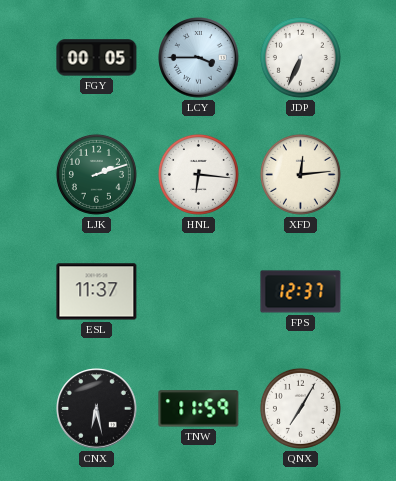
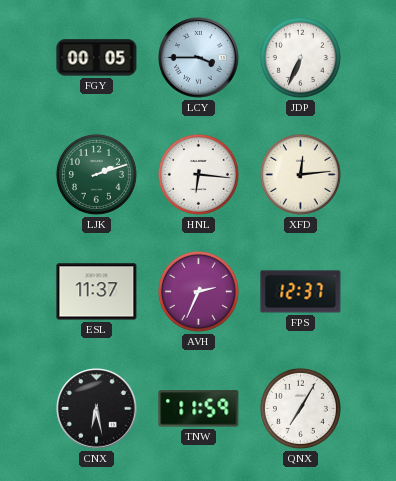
AVH: none -> 2:34
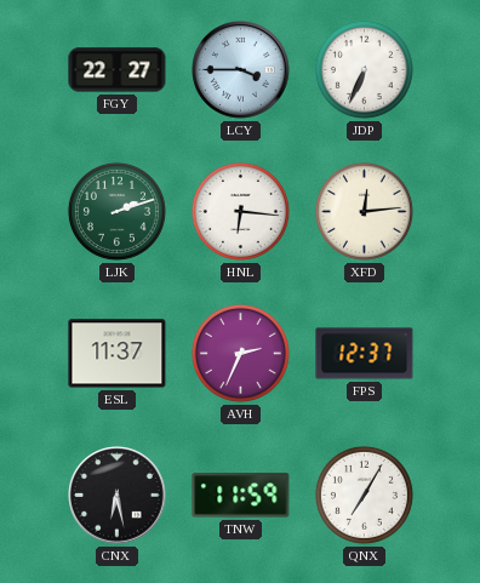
FGY: 00:05 -> 22:27
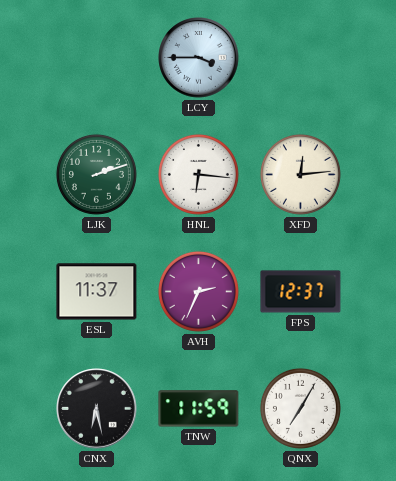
FGY: 22:27 -> none
JDP: 6:34 -> none
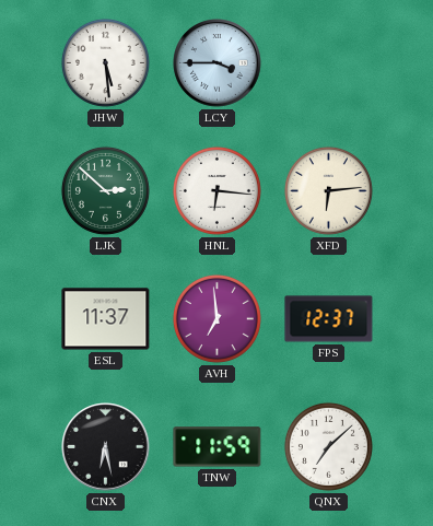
JHW: none -> 5:29
LJK: 2:12 -> 2:52
XFD: 12:14 -> 6:14
AVH: 2:34 -> 6:59
QNX: 7:05 -> 7:08
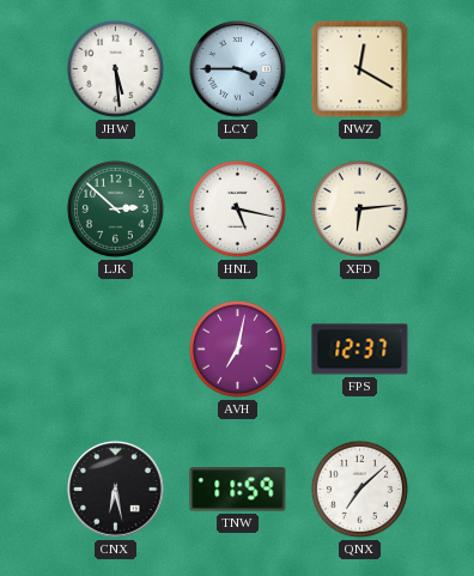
NWZ: none -> 12:20
HNL: 6:16 -> 5:17
ESL: 11:37 -> none
AVH: 6:59 -> 7:02
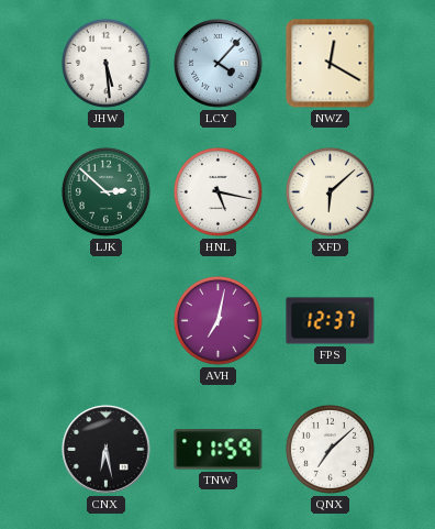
LCY: 3:45 -> 4:07
XFD: 6:14 -> 6:08
